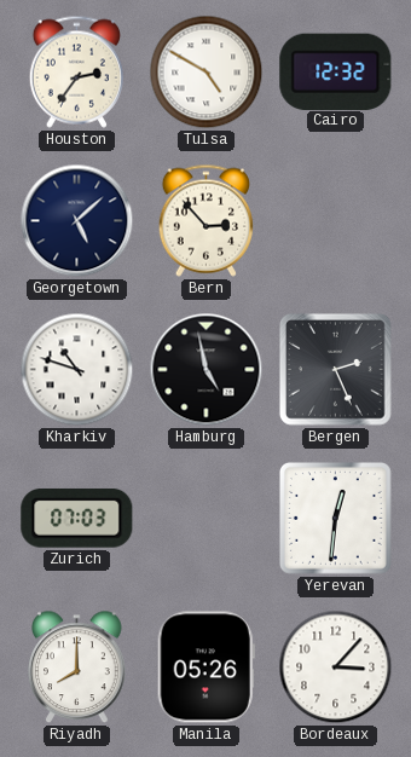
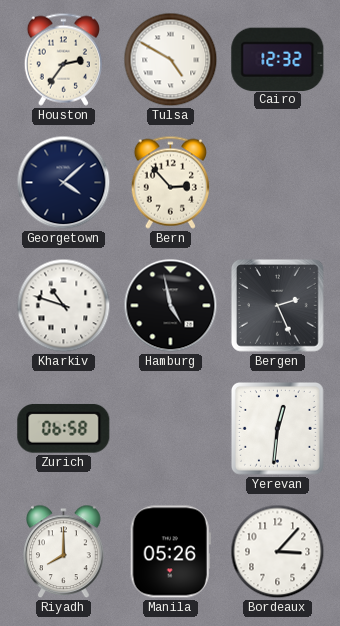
Georgetown: 5:08 -> 4:08
Zurich: 07:03 -> 06:58
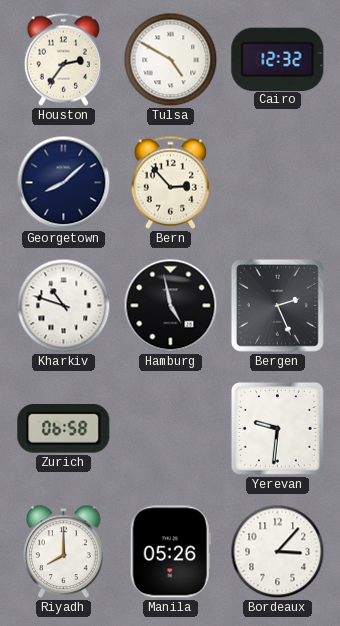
Georgetown: 4:08 -> 8:08
Yerevan: 12:31 -> 9:31
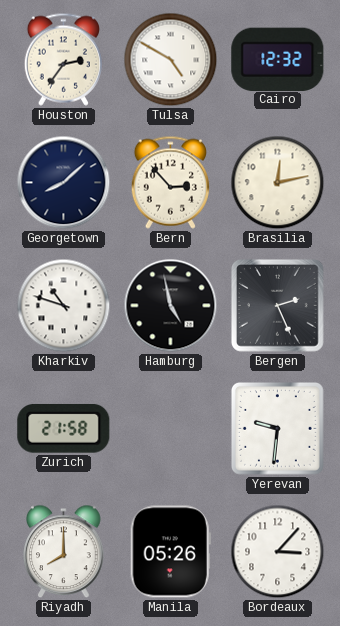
Brasilia: none -> 12:13
Zurich: 06:58 -> 21:58
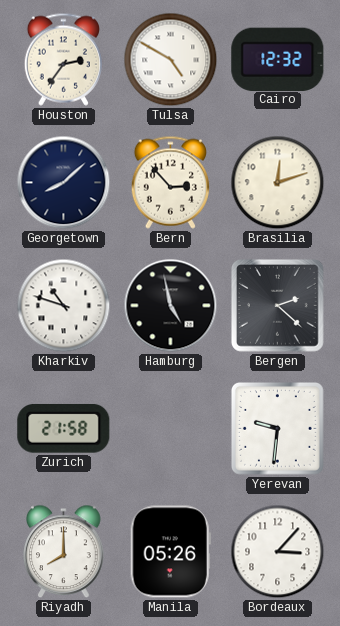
Brasilia: 12:13 -> 12:12
Bergen: 2:26 -> 2:22
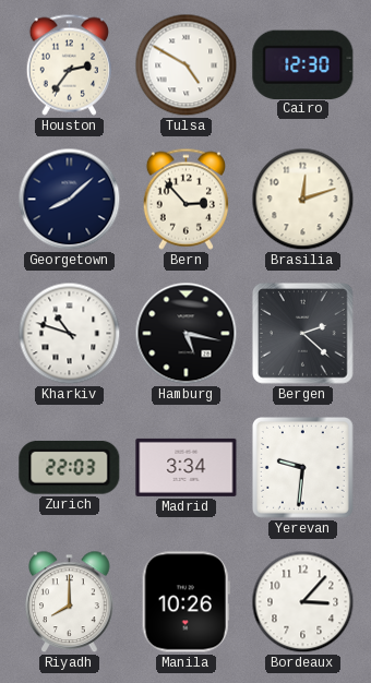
Cairo: 12:32 -> 12:30
Hamburg: 4:58 -> 5:17
Zurich: 21:58 -> 22:03
Madrid: none -> 3:34
Manila: 05:26 -> 10:26
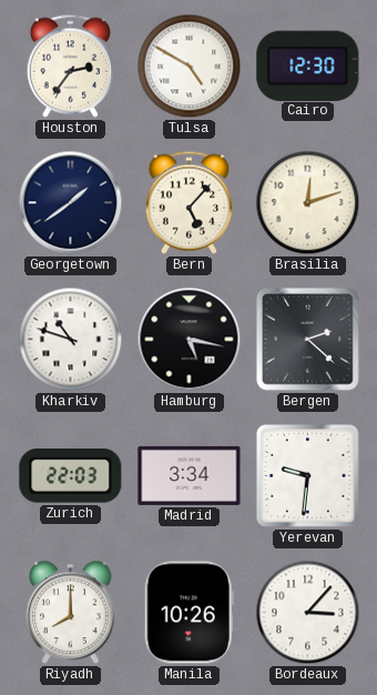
Georgetown: 8:08 -> 1:39
Bern: 2:53 -> 5:07
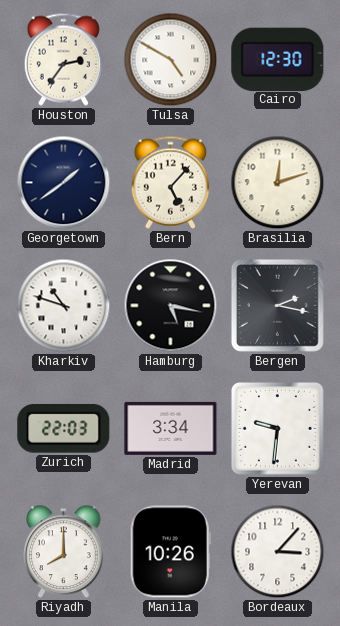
Bergen: 2:22 -> 2:17
